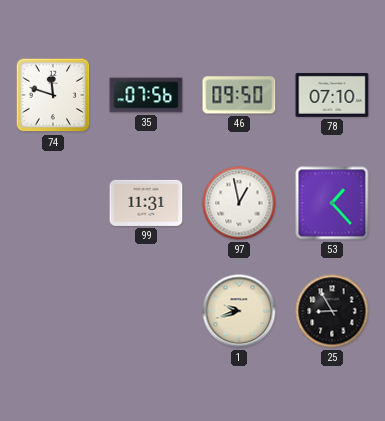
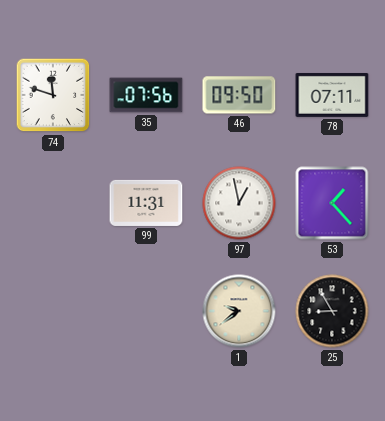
78: 07:10 -> 07:11
1: 9:42 -> 9:39
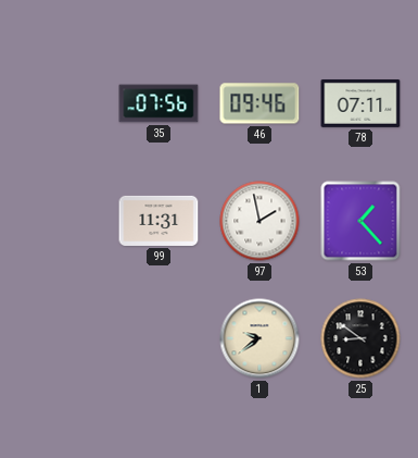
74: 11:48 -> none
46: 09:50 -> 09:46
97: 12:58 -> 1:58
25: 8:55 -> 8:51
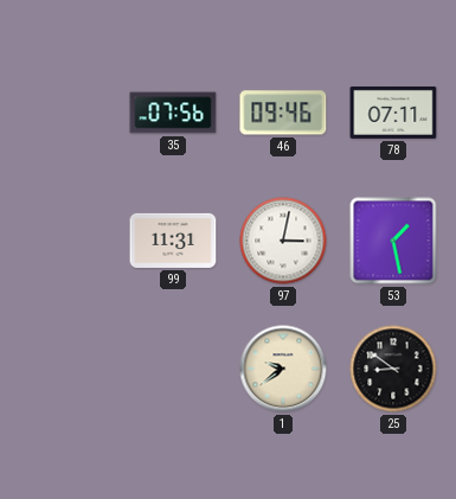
97: 1:58 -> 3:02
53: 1:23 -> 1:28
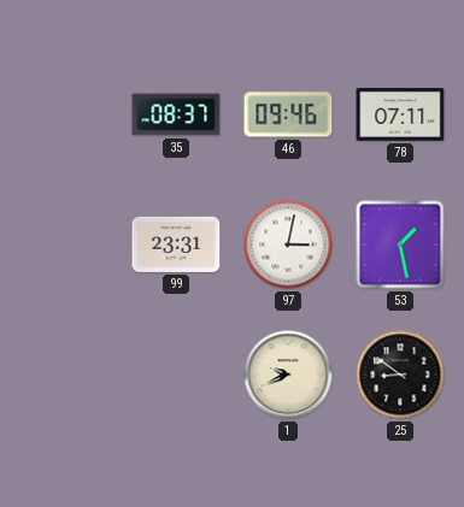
35: 07:56 -> 08:37
99: 11:31 -> 23:31
1: 9:39 -> 9:41
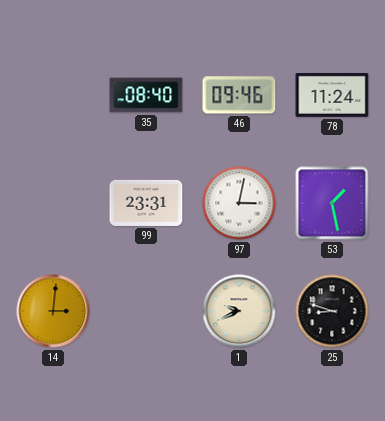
35: 08:37 -> 08:40
78: 07:11 -> 11:24
14: none -> 3:01
25: 8:51 -> 8:48
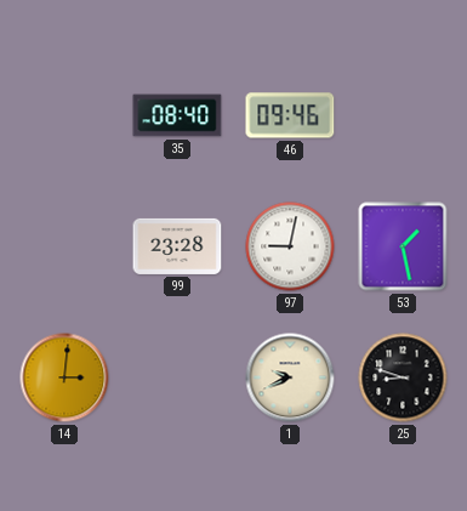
78: 11:24 -> none
99: 23:31 -> 23:28
97: 3:02 -> 9:02
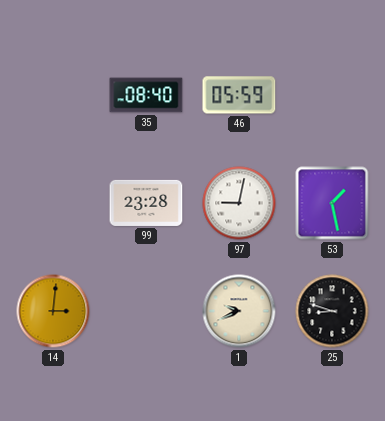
46: 09:46 -> 05:59
